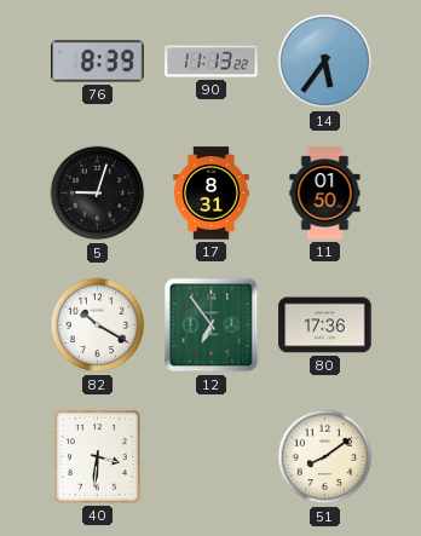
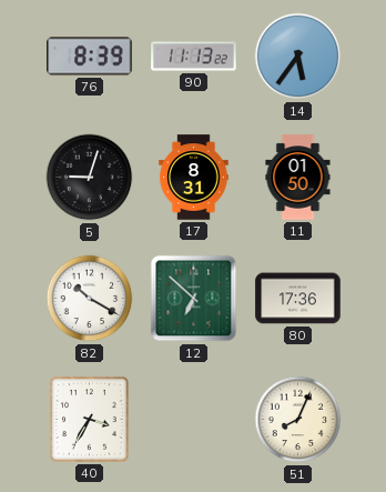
12: 6:54 -> 6:52
40: 3:31 -> 3:35
51: 8:09 -> 8:04
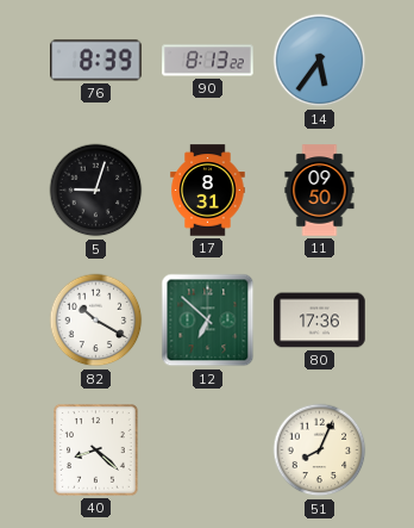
90: 11:13 -> 8:13
11: 01:50 -> 09:50
40: 3:35 -> 8:22
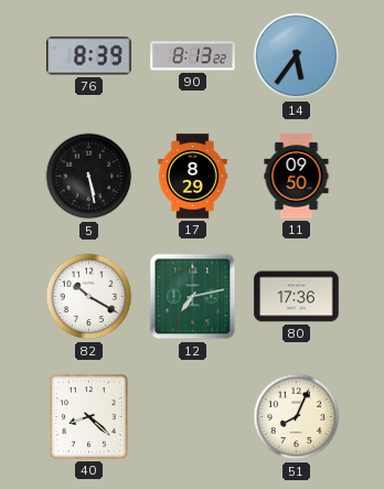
5: 9:03 -> 5:28
17: 8:31 -> 8:29
12: 6:52 -> 7:13
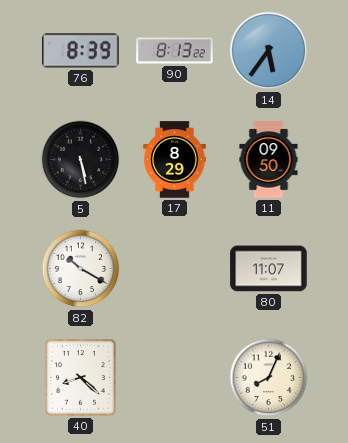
12: 7:13 -> none
80: 17:36 -> 11:07
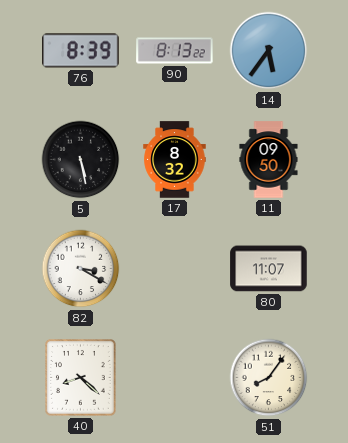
17: 8:29 -> 8:32
82: 10:20 -> 3:20
51: 8:04 -> 8:06
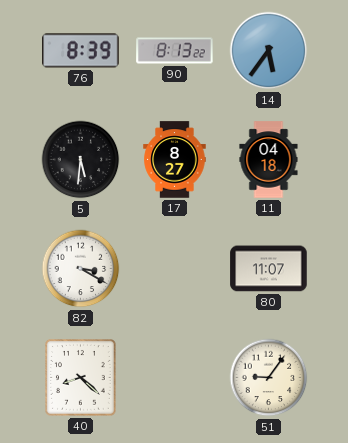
5: 5:28 -> 5:31
17: 8:32 -> 8:27
11: 09:50 -> 04:18
51: 8:06 -> 9:06
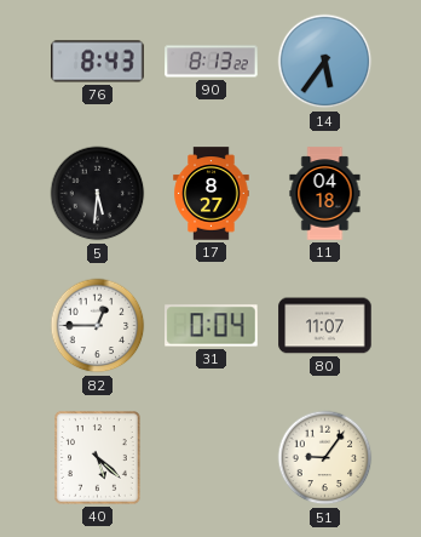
76: 8:39 -> 8:43
82: 3:20 -> 12:45
31: none -> 0:04
40: 8:22 -> 5:22
